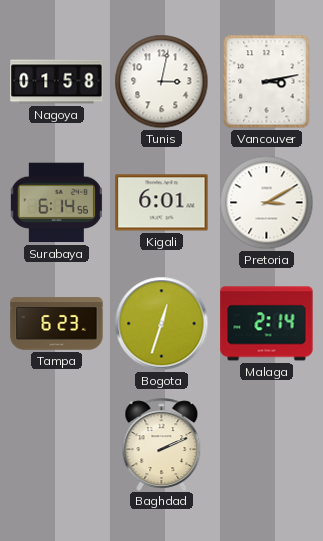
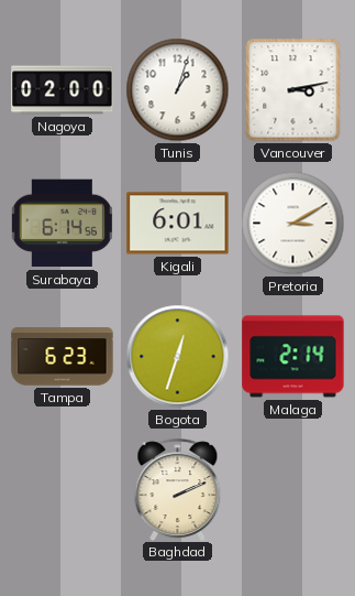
Nagoya: 01:58 -> 02:00
Tunis: 3:02 -> 1:03
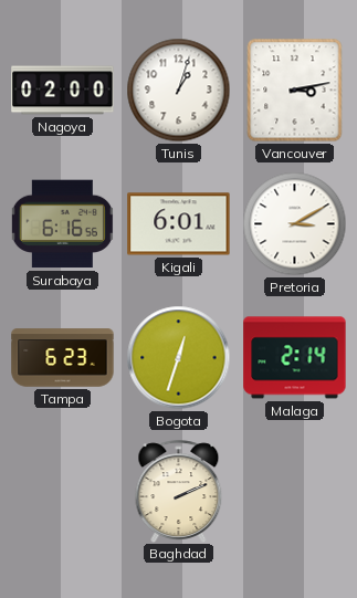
Surabaya: 6:14 -> 6:16
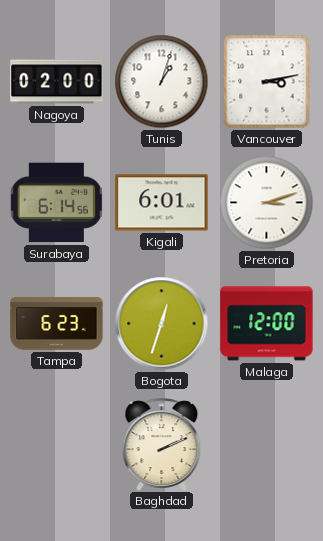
Surabaya: 6:16 -> 6:14
Pretoria: 3:10 -> 3:12
Malaga: 2:14 -> 12:00
